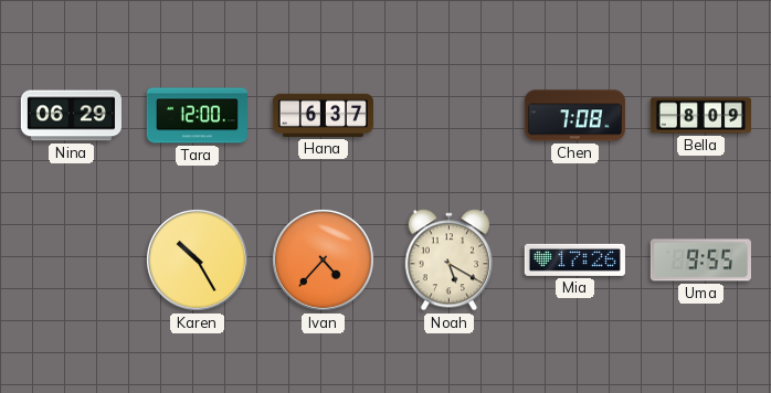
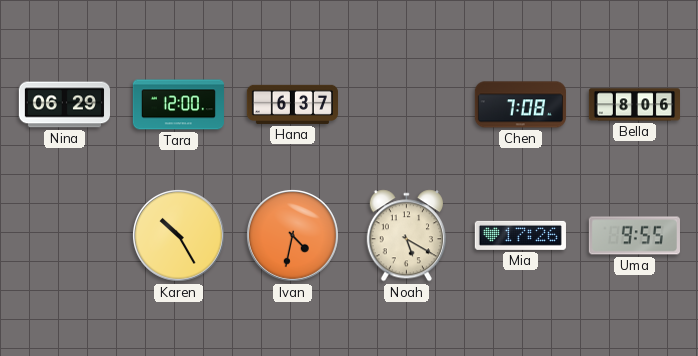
Bella: 8:09 -> 8:06
Ivan: 4:37 -> 4:32
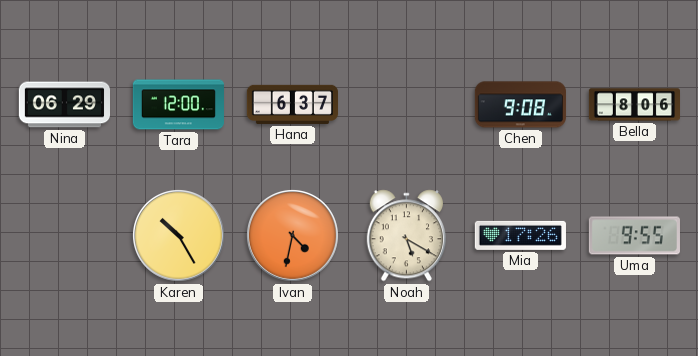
Chen: 7:08 -> 9:08
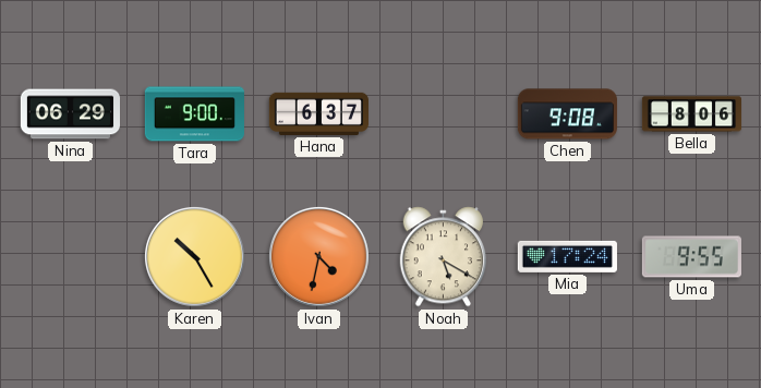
Tara: 12:00 -> 9:00
Mia: 17:26 -> 17:24
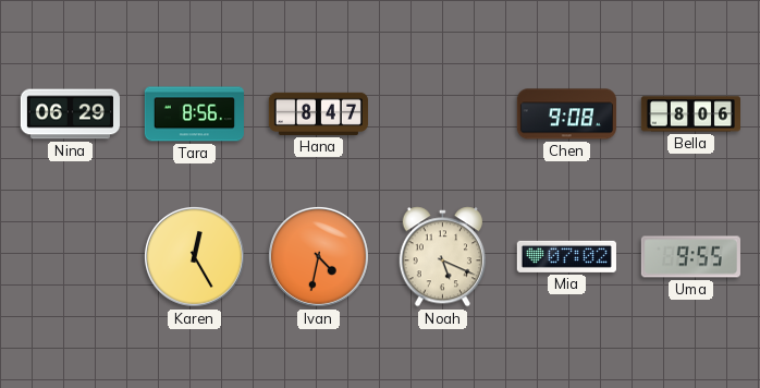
Tara: 9:00 -> 8:56
Hana: 6:37 -> 8:47
Karen: 10:25 -> 12:25
Noah: 5:20 -> 5:19
Mia: 17:24 -> 07:02
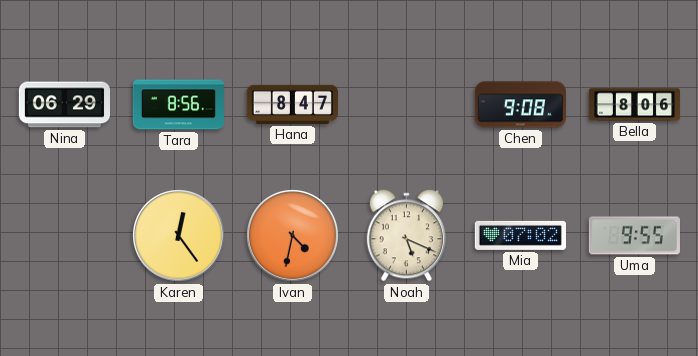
Karen: 12:25 -> 12:24
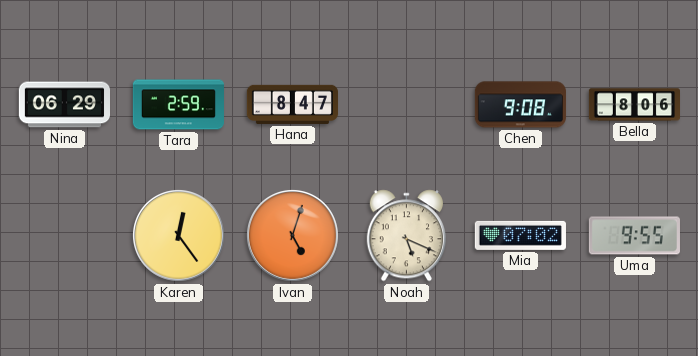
Tara: 8:56 -> 2:59
Ivan: 4:32 -> 5:03
